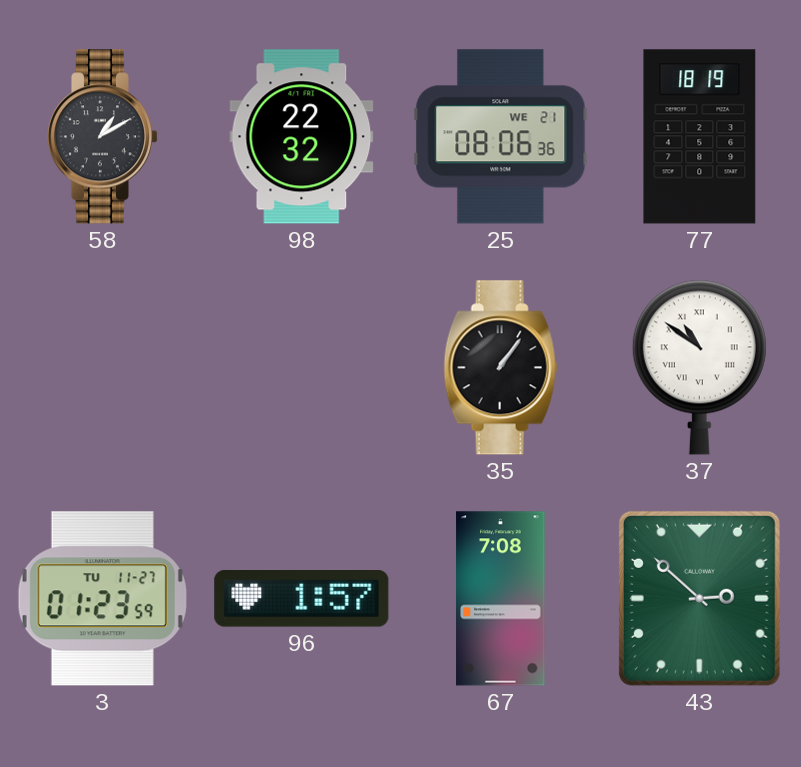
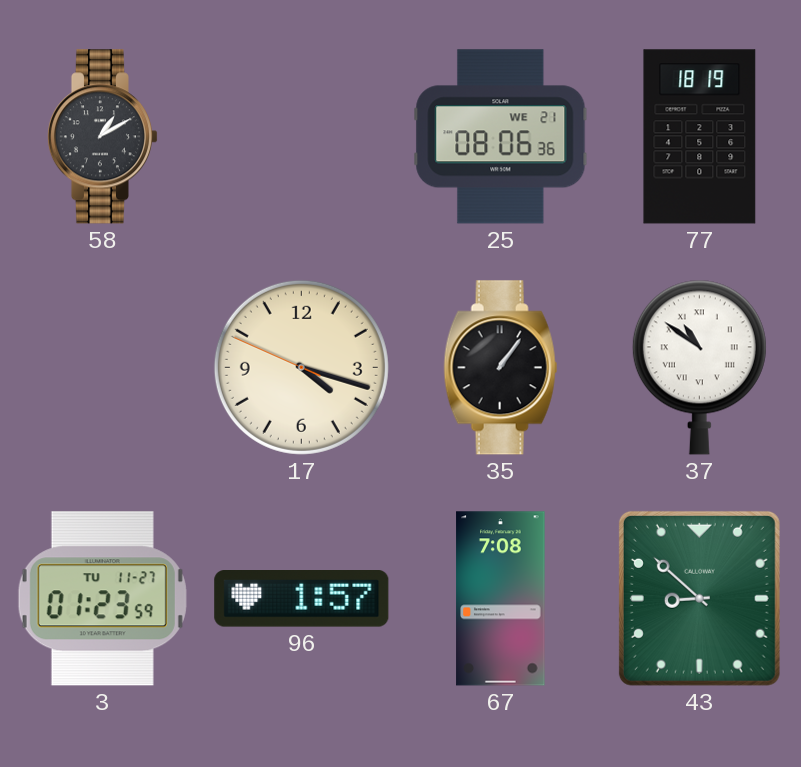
98: 22:32 -> none
17: none -> 4:17
43: 2:52 -> 8:52
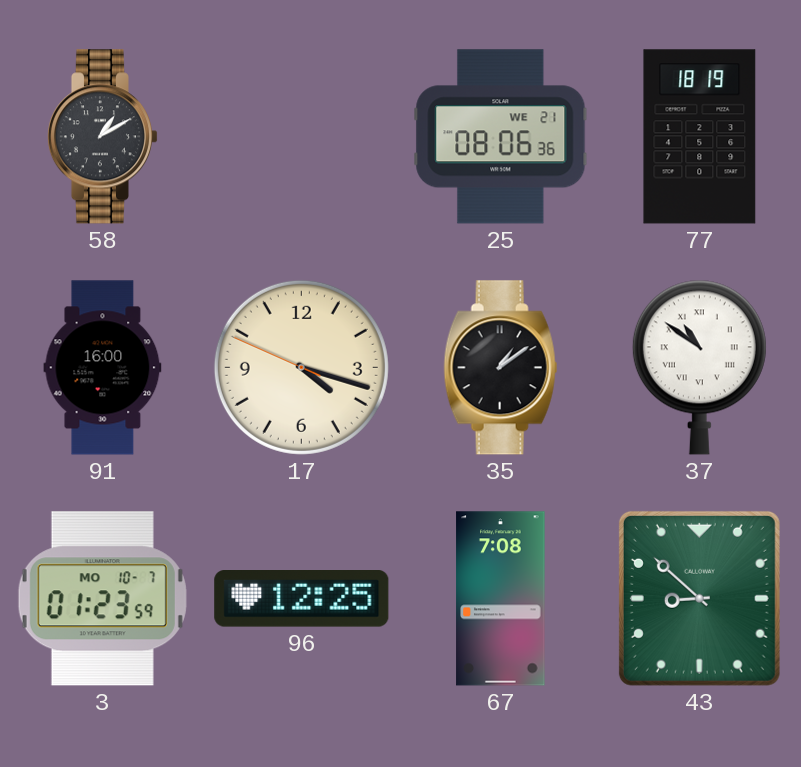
91: none -> 16:00
35: 1:06 -> 1:09
3 date: TU 11-27 -> MO 10-7
96: 1:57 -> 12:25
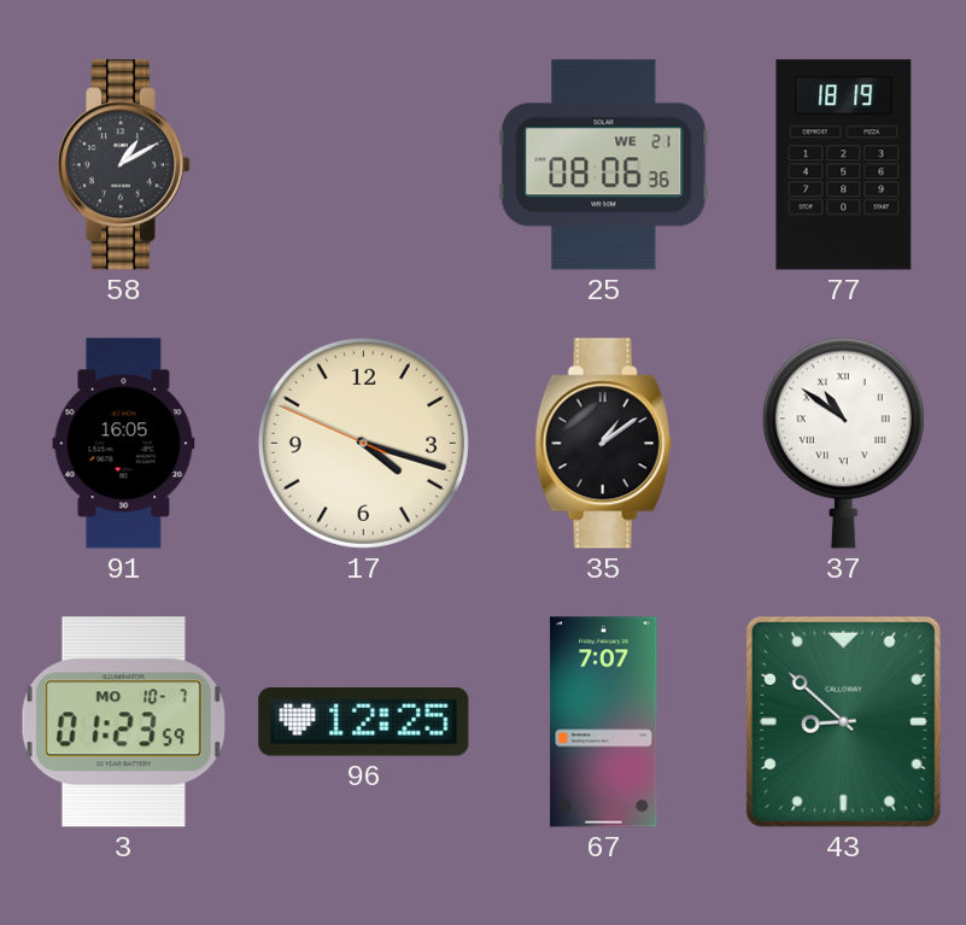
91: 16:00 -> 16:05
67: 7:08 -> 7:07
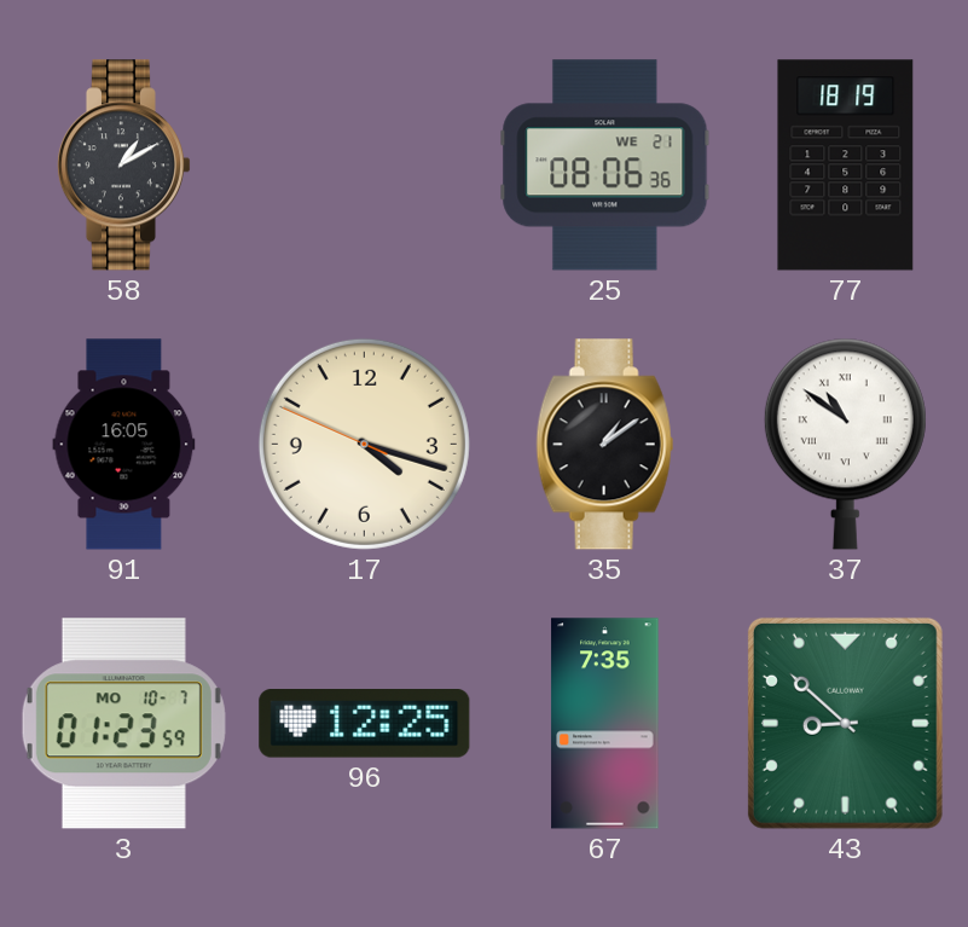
67: 7:07 -> 7:35
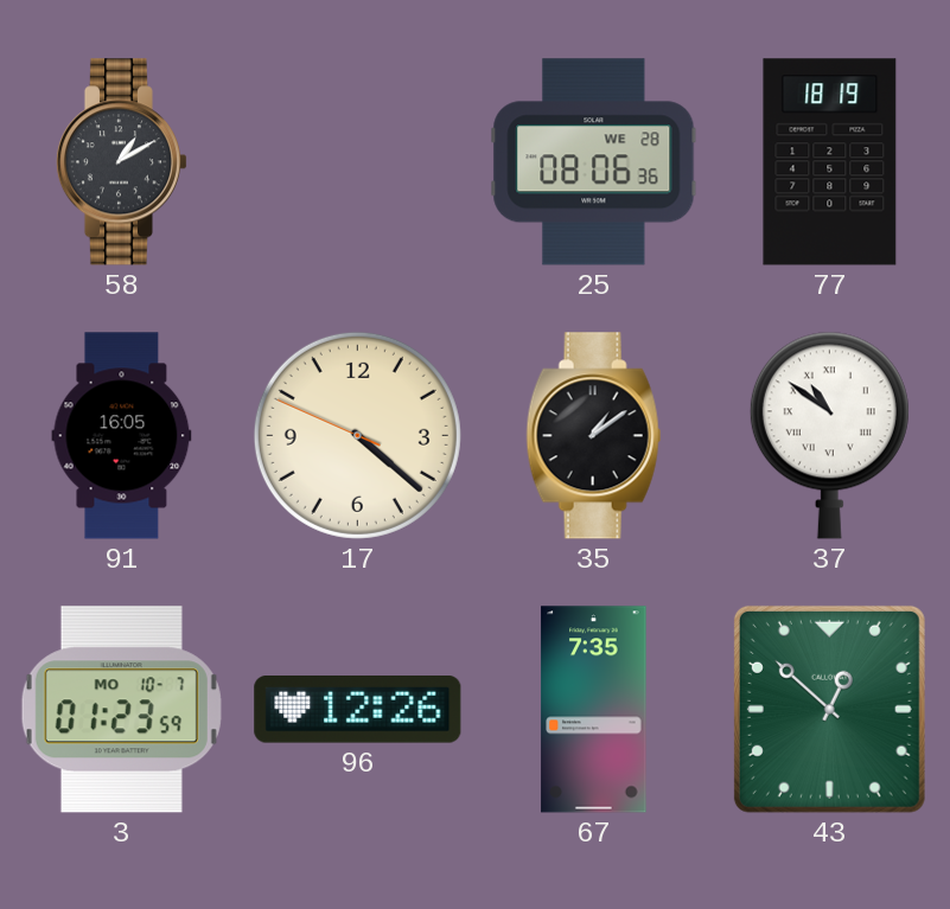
25 date: WE 21 -> WE 28
17: 4:17 -> 4:21
96: 12:25 -> 12:26
43: 8:52 -> 12:52
